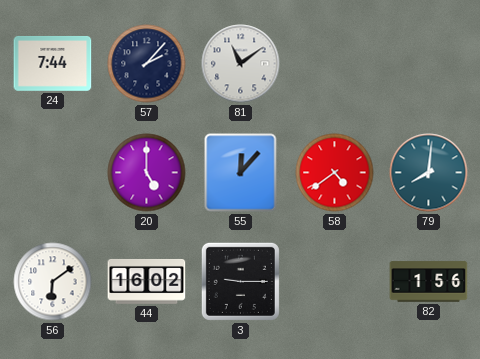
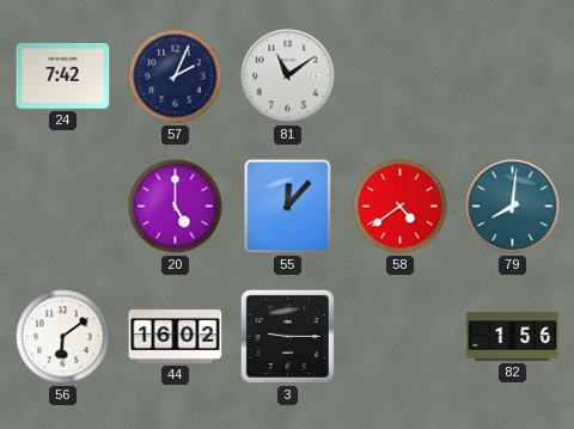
24: 7:44 -> 7:42
57: 2:07 -> 2:04
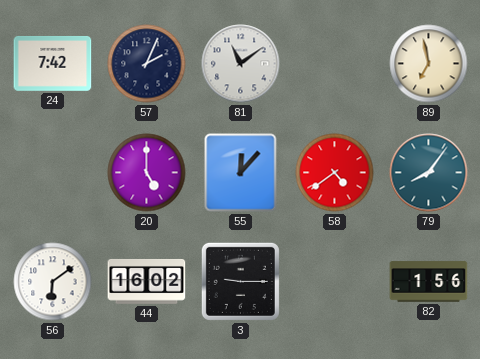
89: none -> 6:58
79: 8:01 -> 8:06
